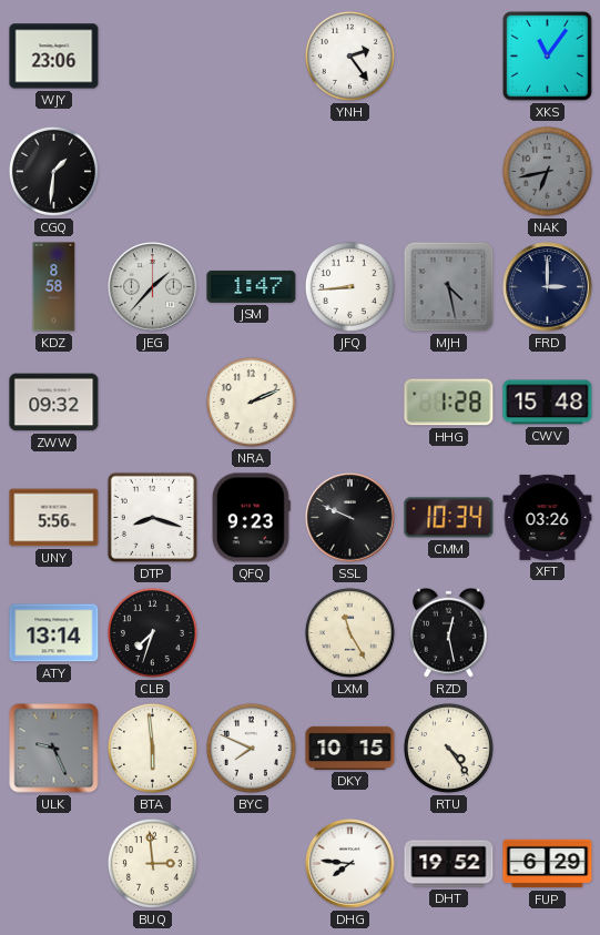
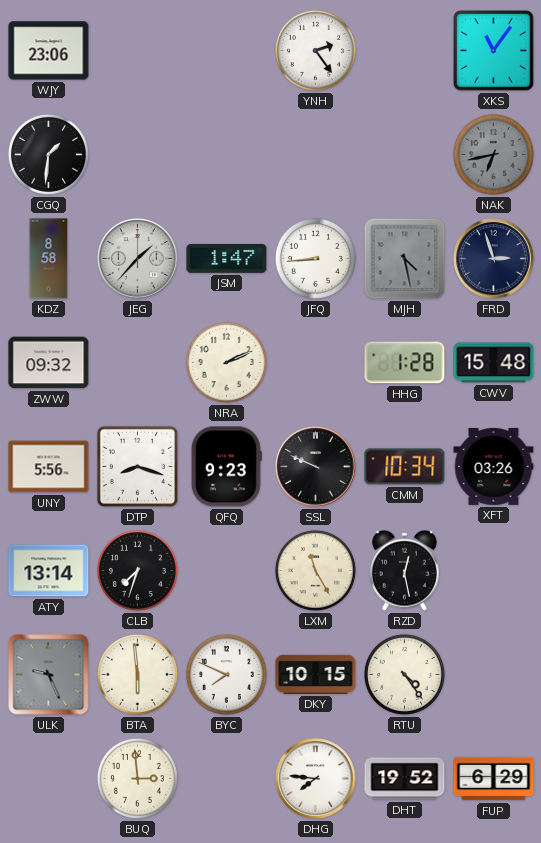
FRD: 3:00 -> 2:57
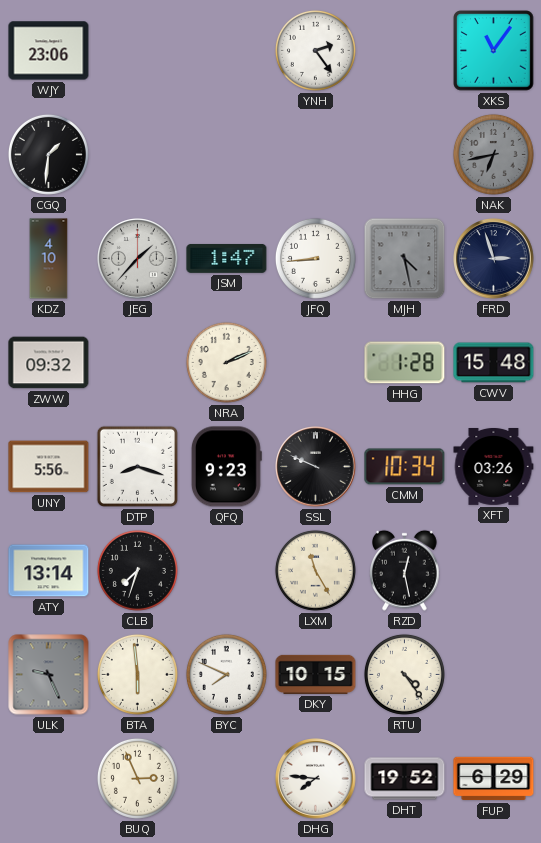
KDZ: 8:58 -> 4:10
BUQ: 2:59 -> 2:56
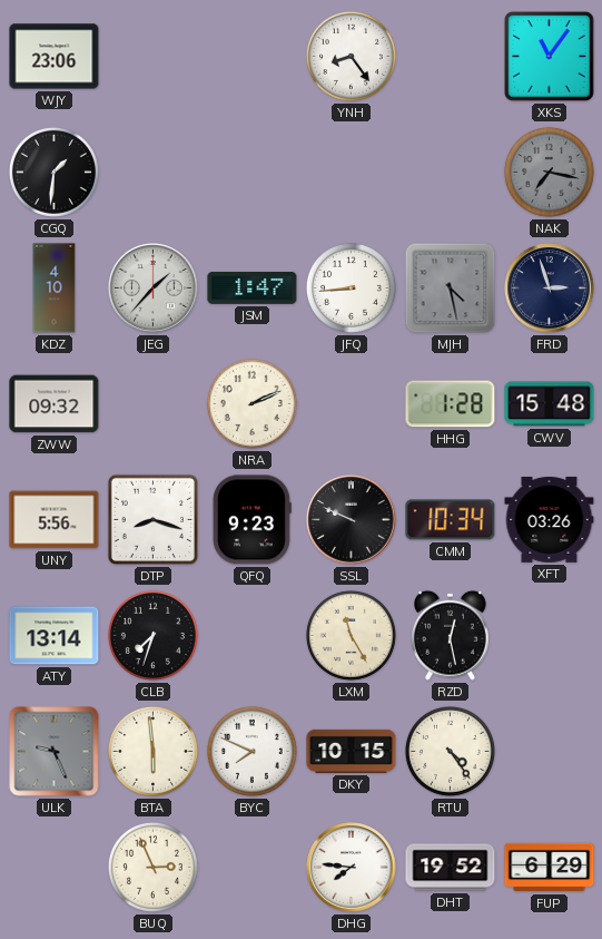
YNH: 2:24 -> 8:24
NAK: 6:43 -> 7:17
